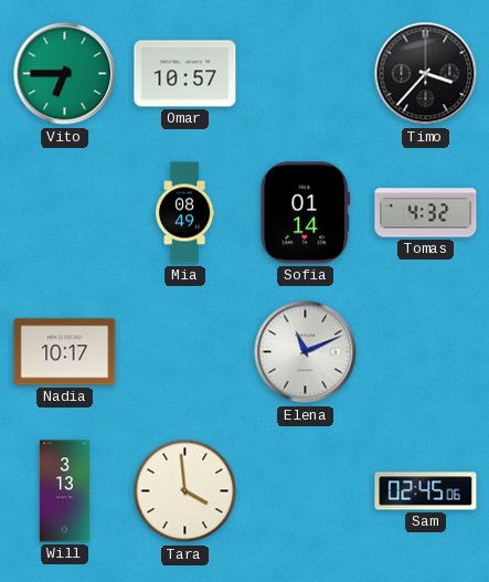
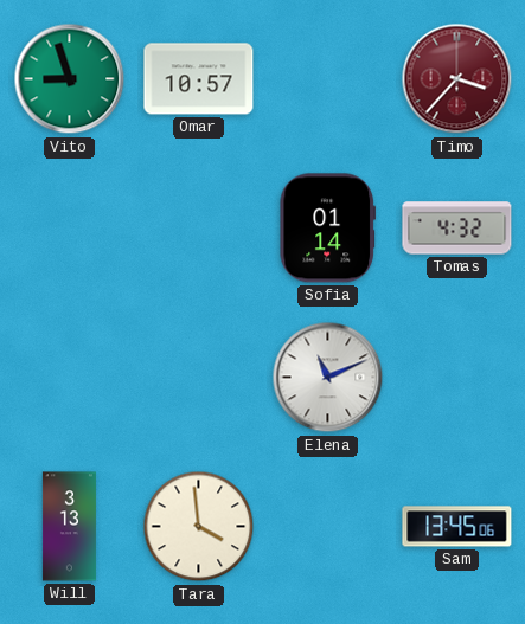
Vito: 6:45 -> 8:57
Timo dial: black -> burgundy
Mia: 08:49 -> none
Nadia: 10:17 -> none
Sam: 02:45 -> 13:45
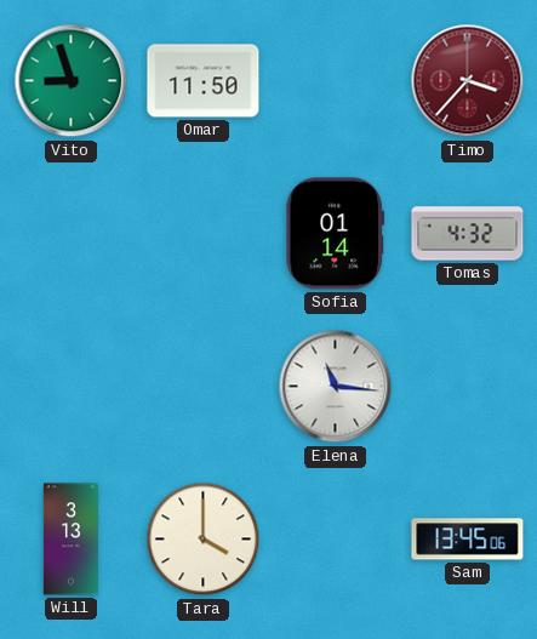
Omar: 10:57 -> 11:50
Elena: 11:11 -> 11:16
Tara: 3:59 -> 4:00
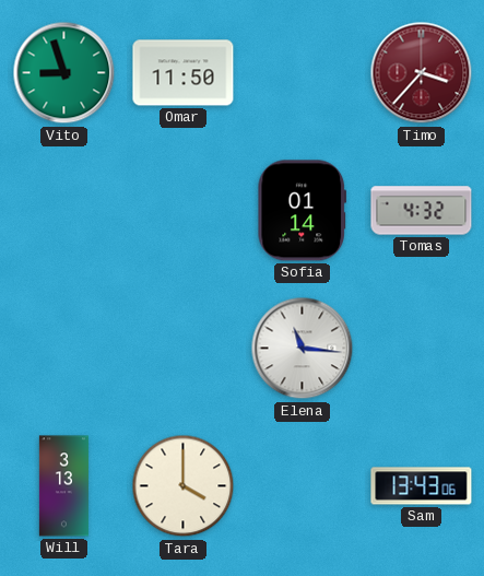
Sam: 13:45 -> 13:43
